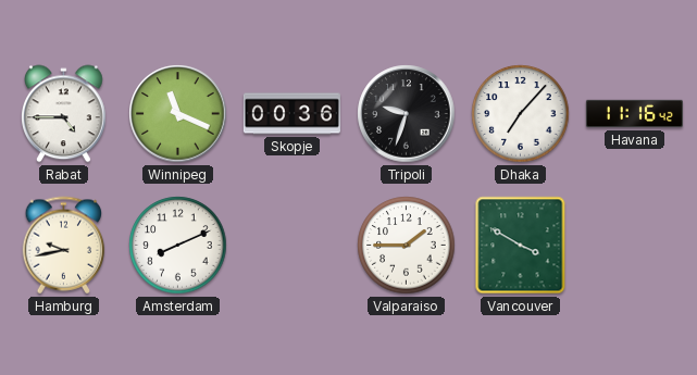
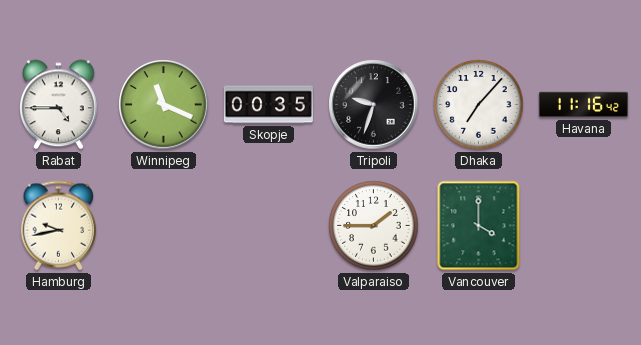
Skopje: 00:36 -> 00:35
Amsterdam: 8:11 -> none
Vancouver: 3:50 -> 4:00
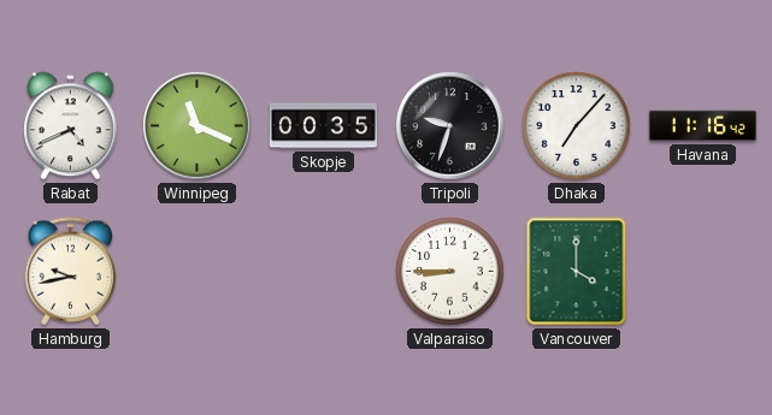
Rabat: 4:45 -> 4:41
Valparaiso: 1:45 -> 8:45
